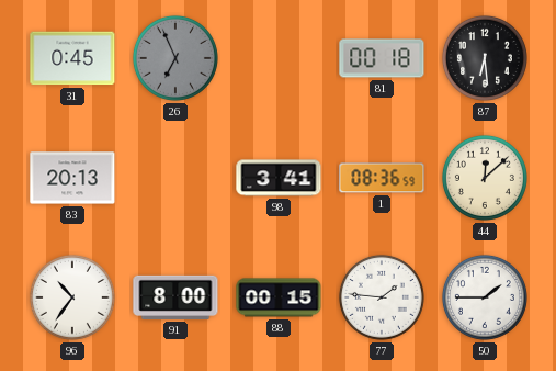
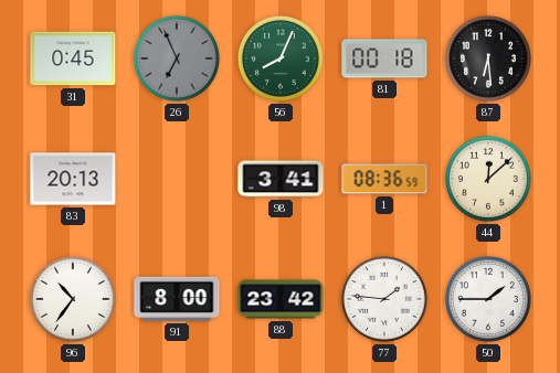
56: none -> 8:04
88: 00:15 -> 23:42
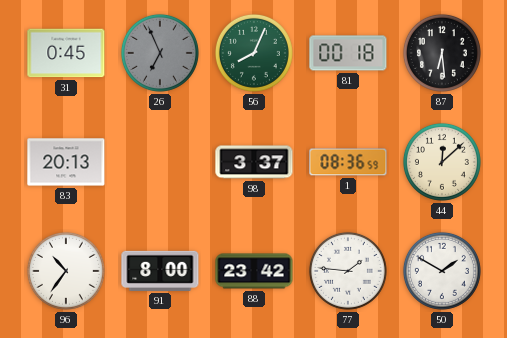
98: 3:41 -> 3:37
50: 1:45 -> 1:50
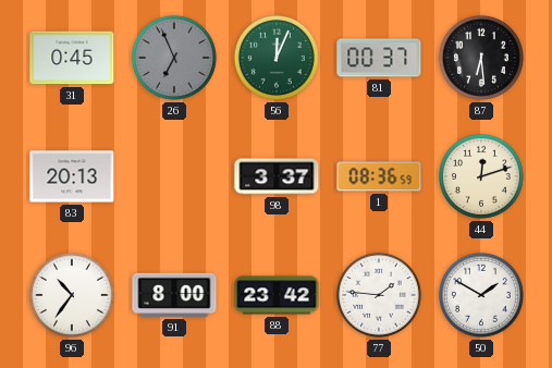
56: 8:04 -> 12:04
81: 00:18 -> 00:37
44: 12:08 -> 12:12
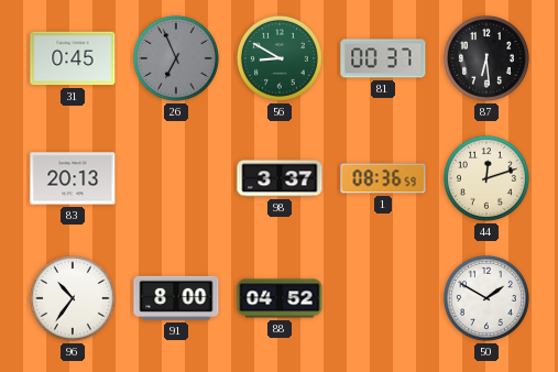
56: 12:04 -> 8:50
88: 23:42 -> 04:52
77: 1:46 -> none
